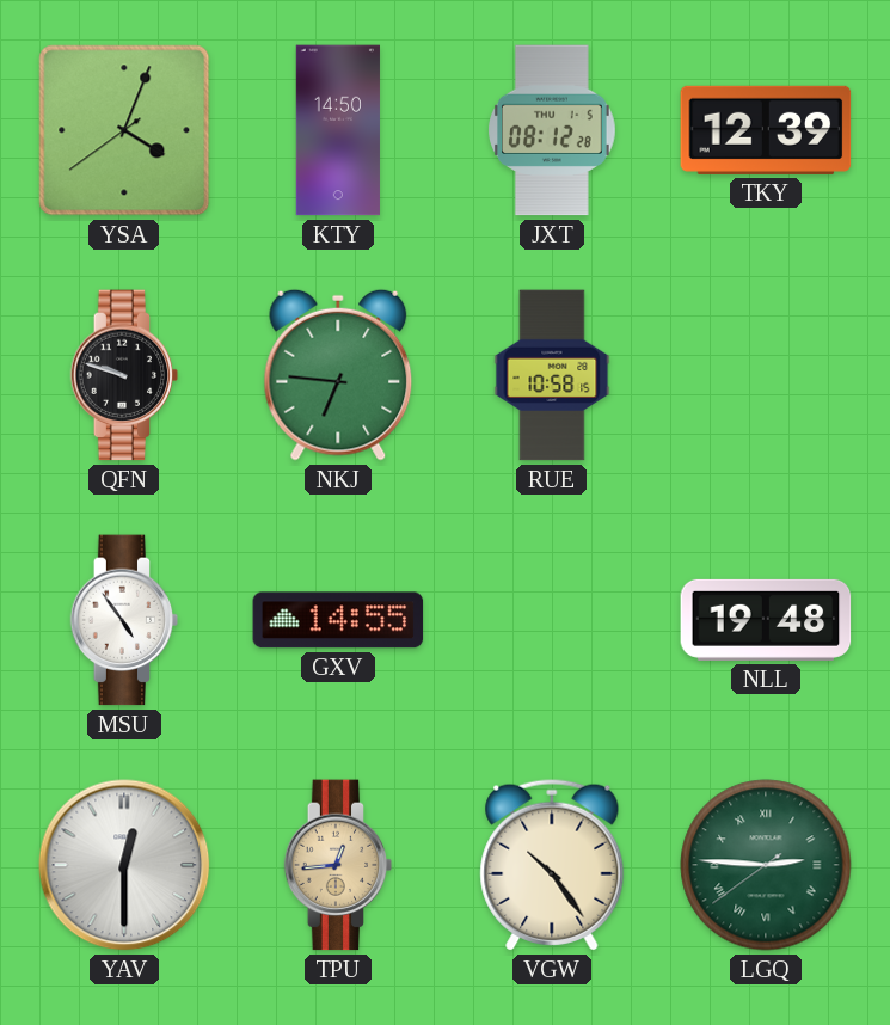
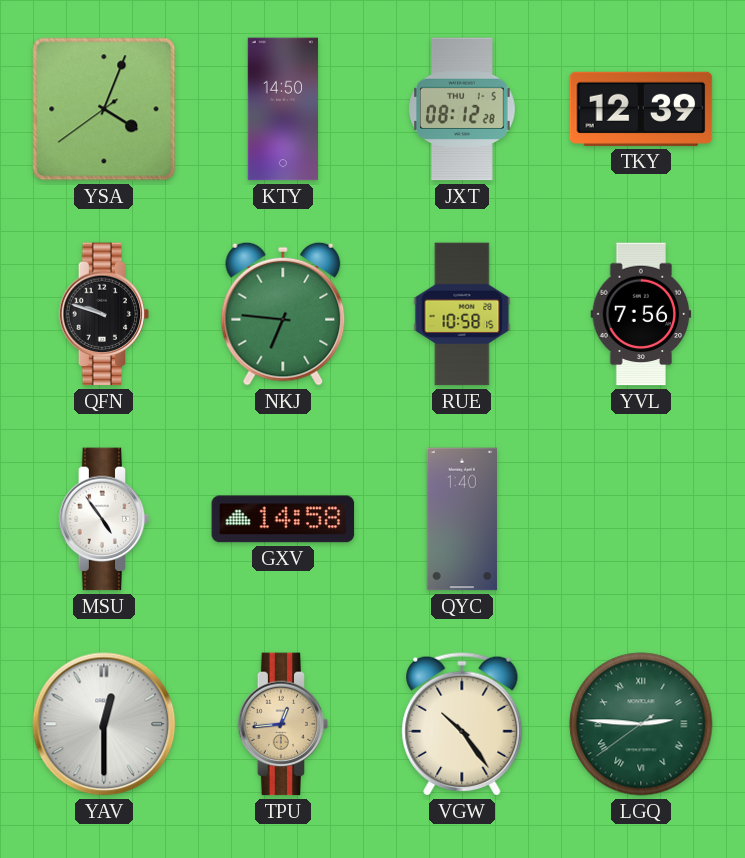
YVL: none -> 7:56
GXV: 14:55 -> 14:58
QYC: none -> 1:40
NLL: 19:48 -> none
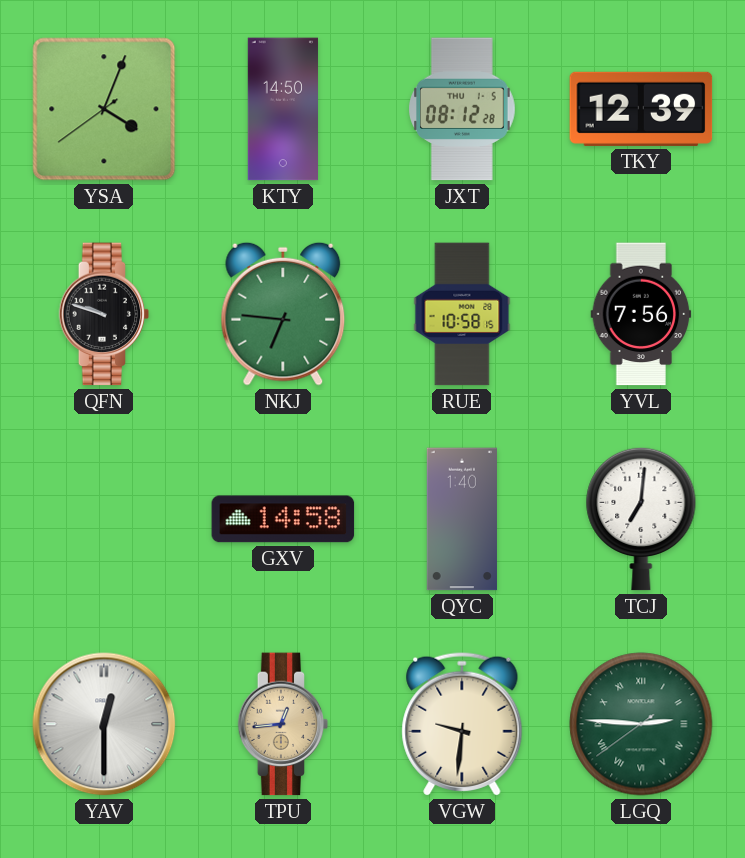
MSU: 4:54 -> none
TCJ: none -> 7:01
VGW: 10:24 -> 9:31
